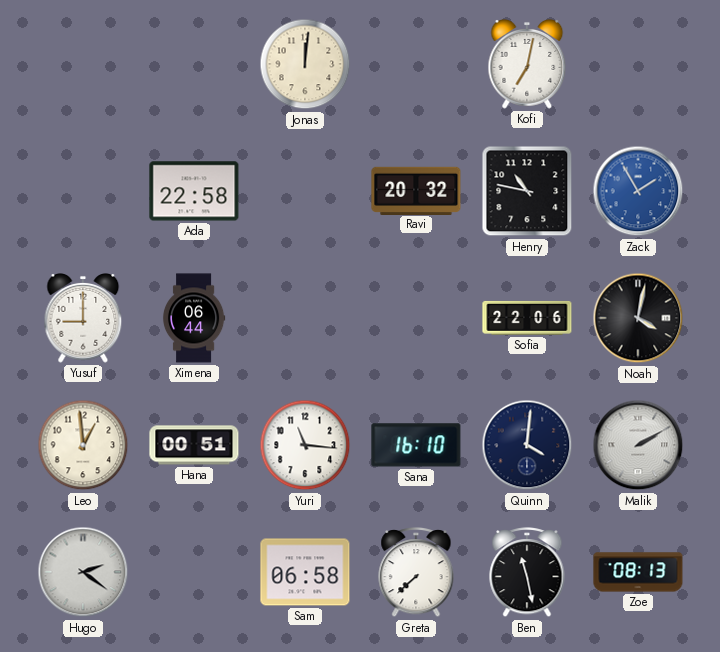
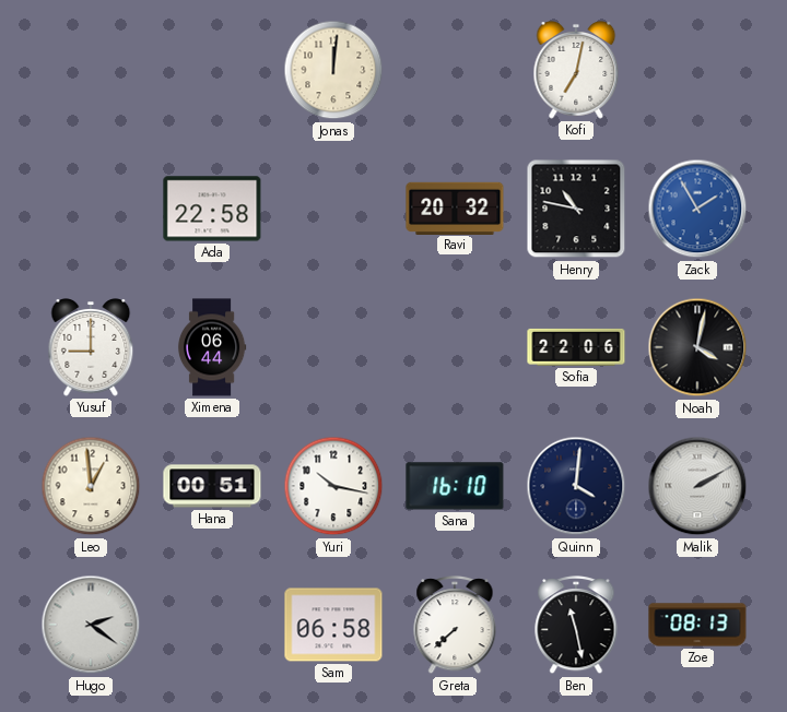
Yuri: 11:16 -> 10:17
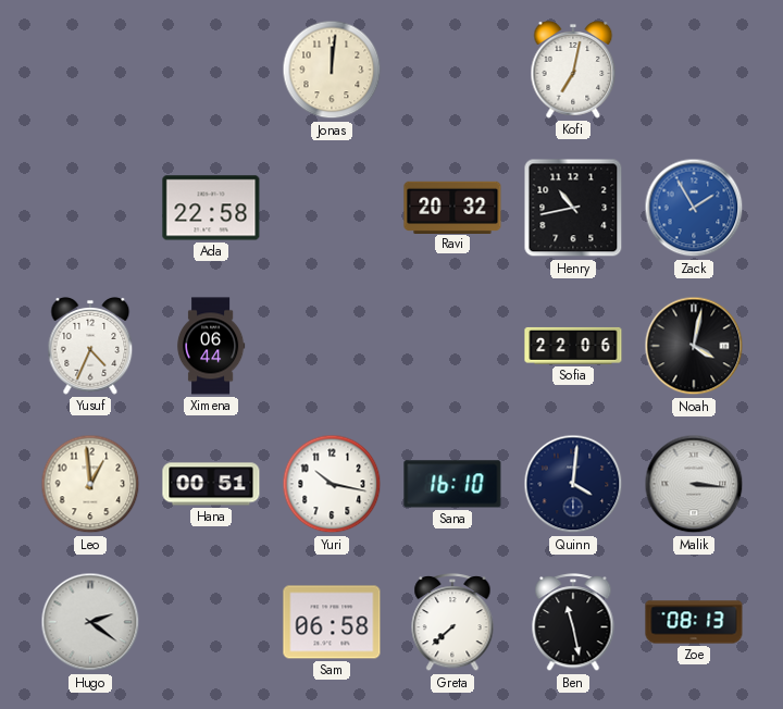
Henry: 10:47 -> 10:43
Yusuf: 9:00 -> 4:34
Malik: 2:10 -> 3:16
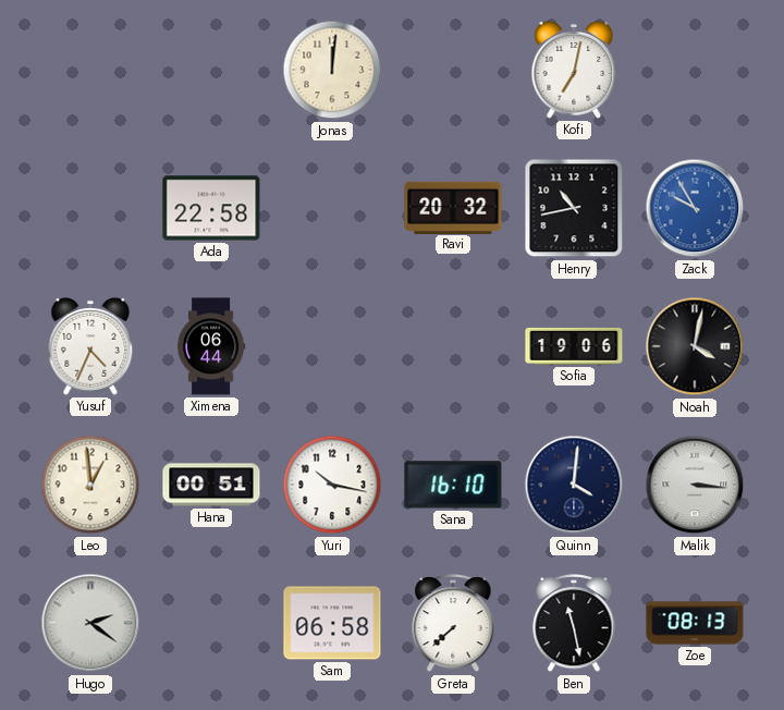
Zack: 1:55 -> 9:55
Sofia: 22:06 -> 19:06
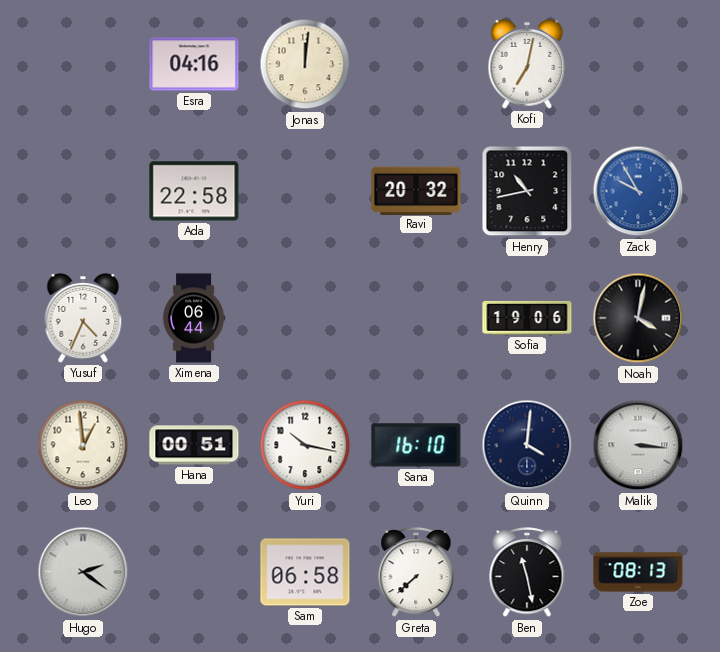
Esra: none -> 04:16
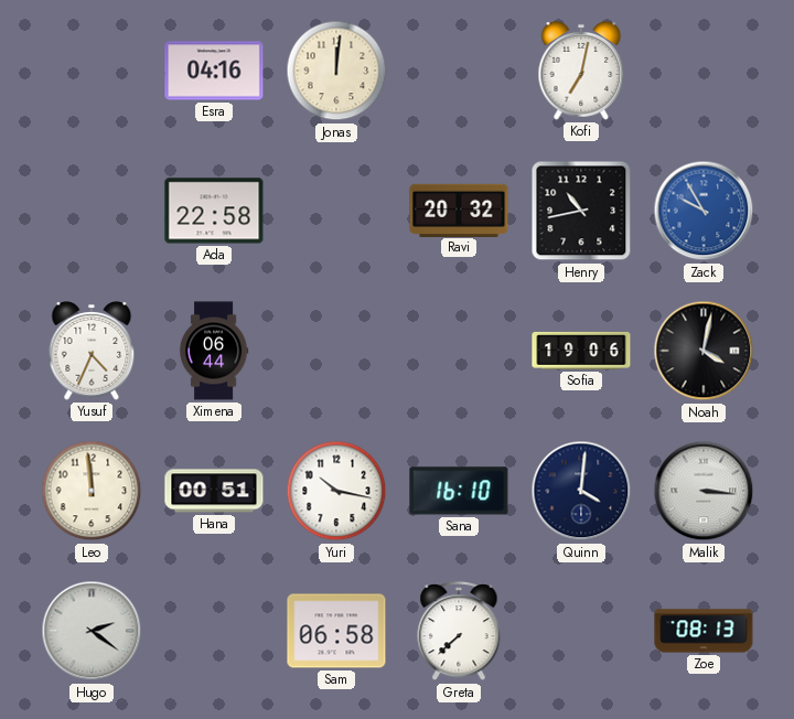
Leo: 12:59 -> 11:59
Ben: 11:28 -> none
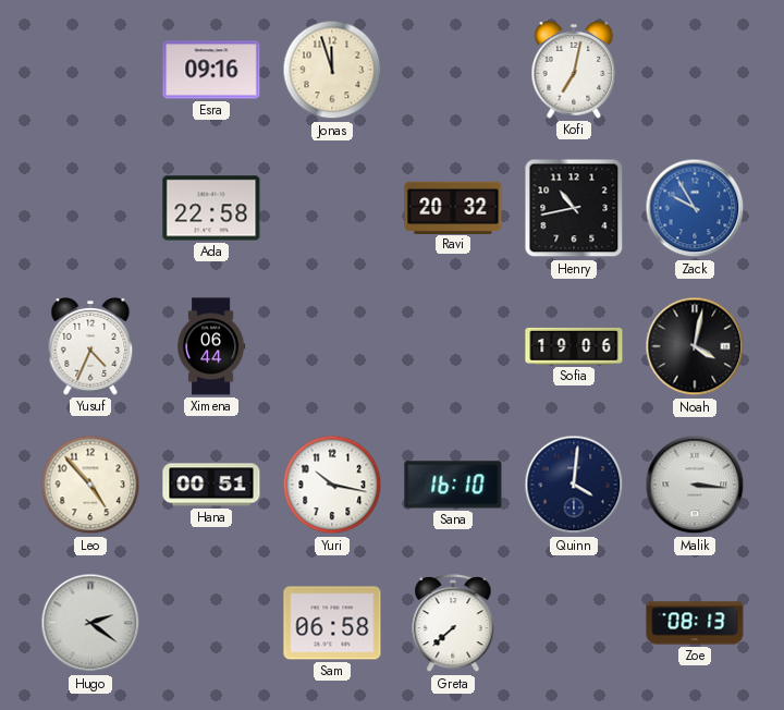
Esra: 04:16 -> 09:16
Jonas: 12:01 -> 11:57
Leo: 11:59 -> 4:53
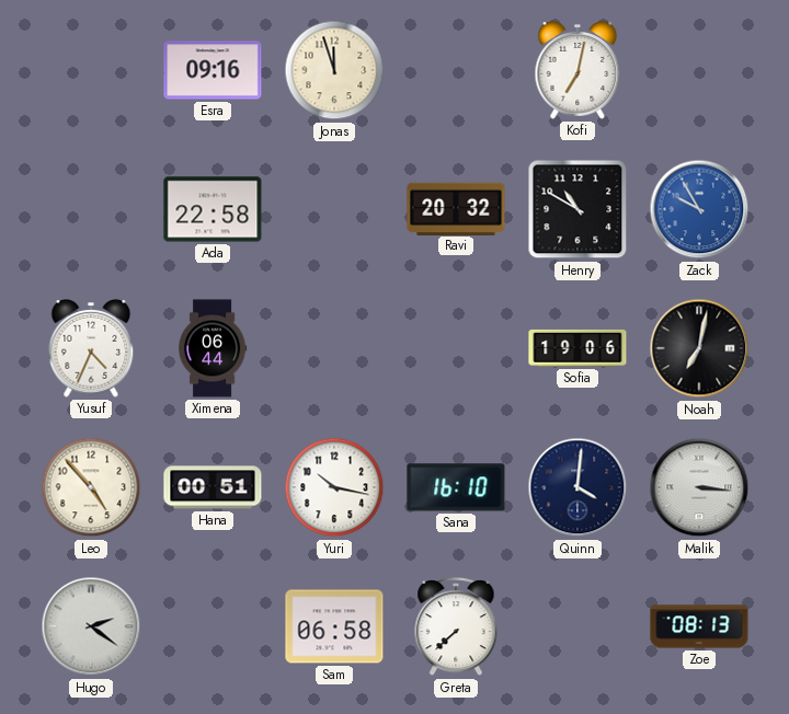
Henry: 10:43 -> 10:50
Noah: 4:02 -> 7:02
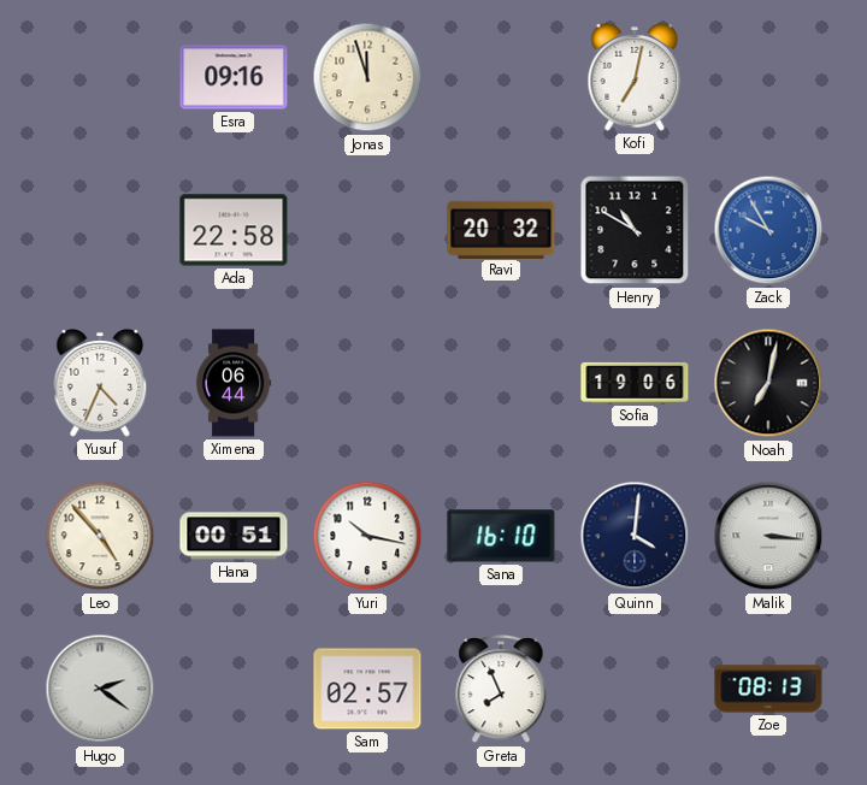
Sam: 06:58 -> 02:57
Greta: 7:38 -> 7:56
